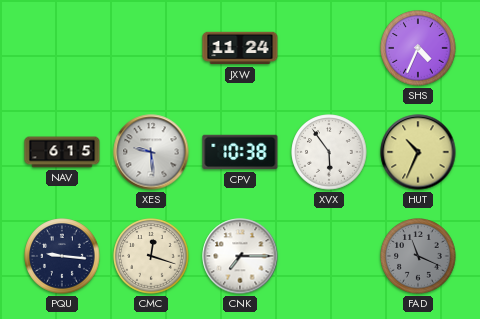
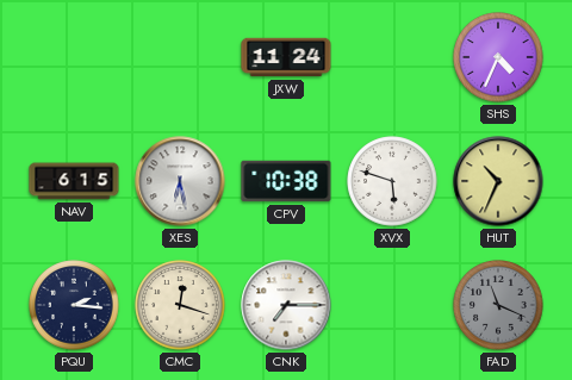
XES: 9:29 -> 6:28
XVX: 5:54 -> 5:48
PQU: 9:16 -> 2:16
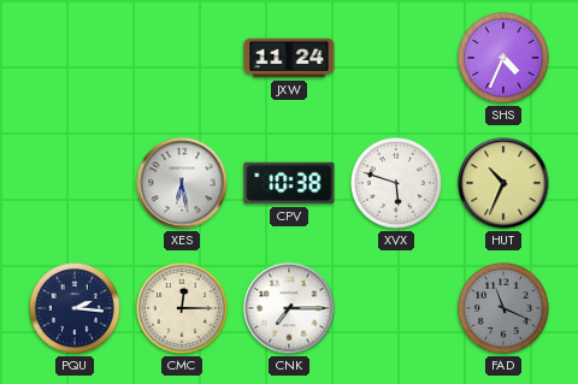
NAV: 6:15 -> none
CMC: 12:18 -> 12:15
